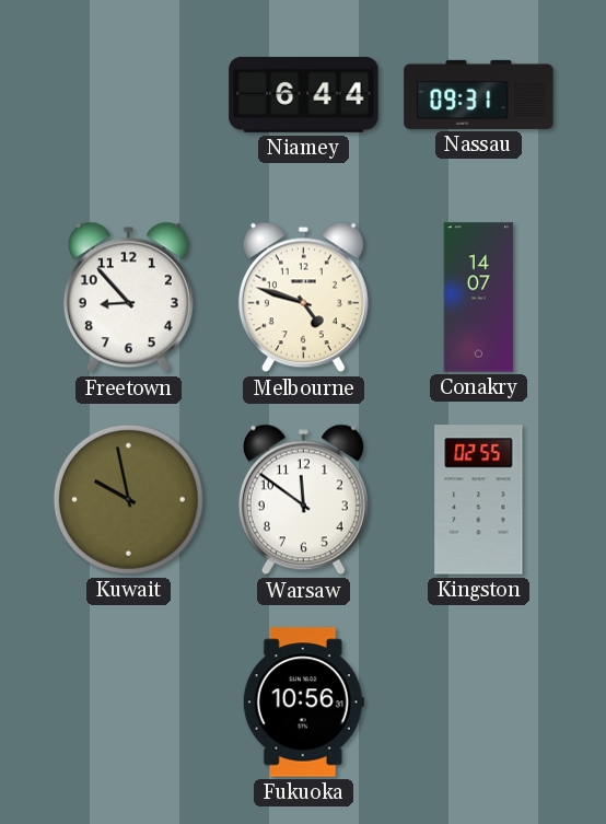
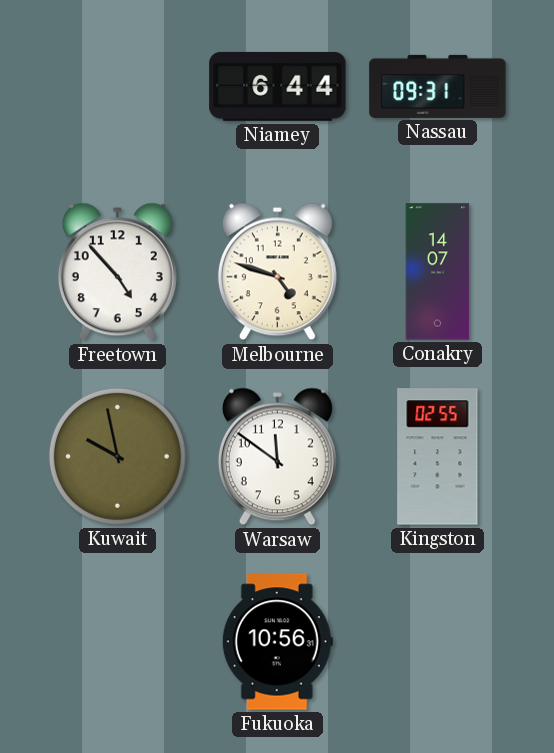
Freetown: 8:53 -> 4:53
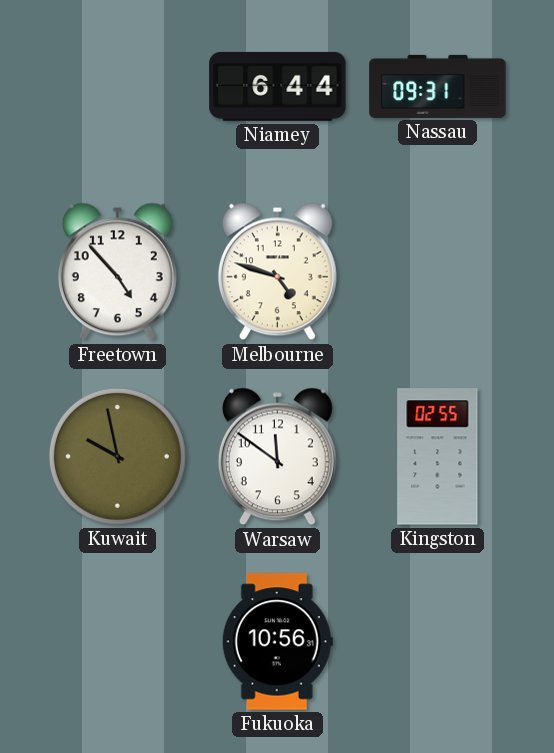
Conakry: 14:07 -> none
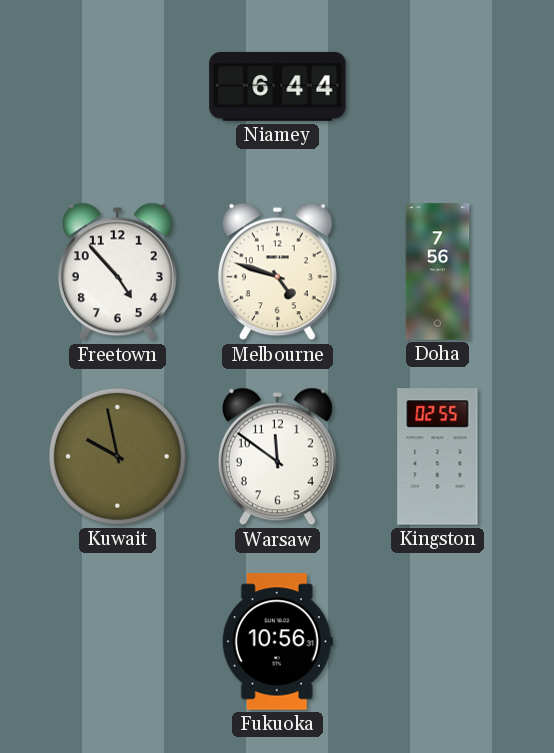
Nassau: 09:31 -> none
Doha: none -> 7:56
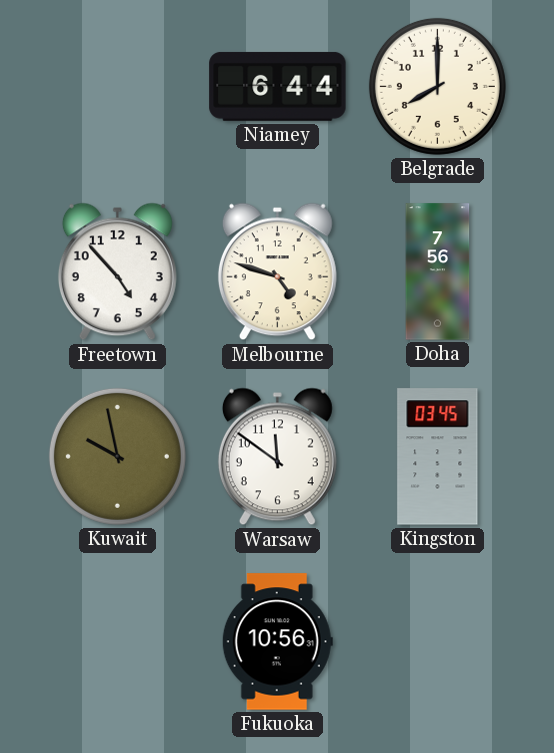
Belgrade: none -> 8:00
Kingston: 02:55 -> 03:45
